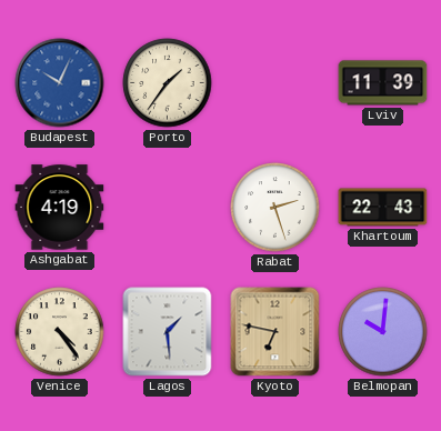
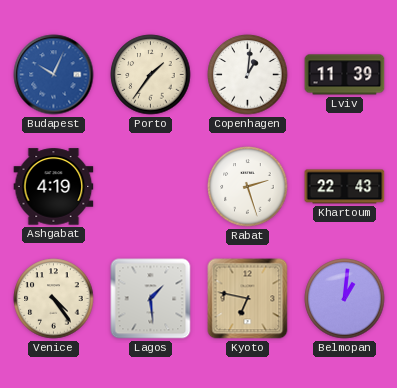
Copenhagen: none -> 1:01
Belmopan: 10:01 -> 1:01
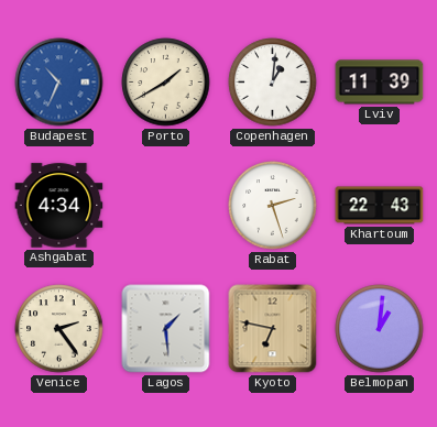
Budapest: 10:04 -> 10:34
Porto: 1:36 -> 1:40
Ashgabat: 4:19 -> 4:34
Venice: 4:24 -> 2:24
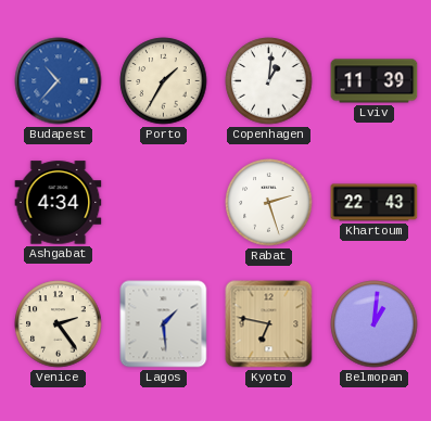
Budapest: 10:34 -> 10:37
Porto: 1:40 -> 1:35
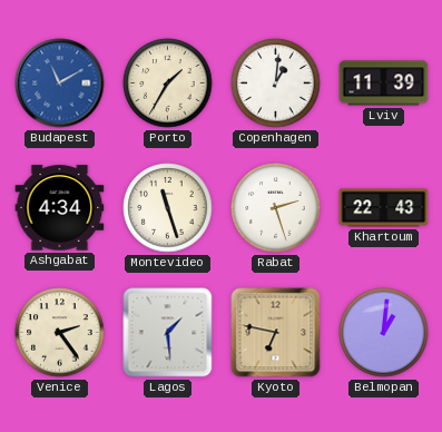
Budapest: 10:37 -> 11:10
Montevideo: none -> 11:27
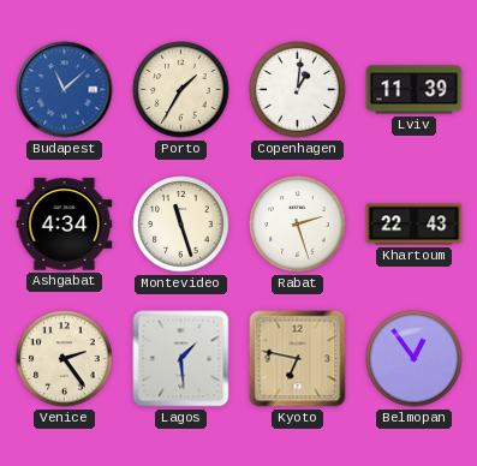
Budapest: 11:10 -> 11:08
Belmopan: 1:01 -> 12:54
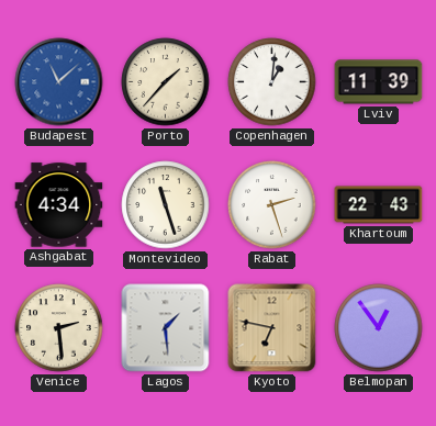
Porto: 1:35 -> 1:37
Venice: 2:24 -> 2:29
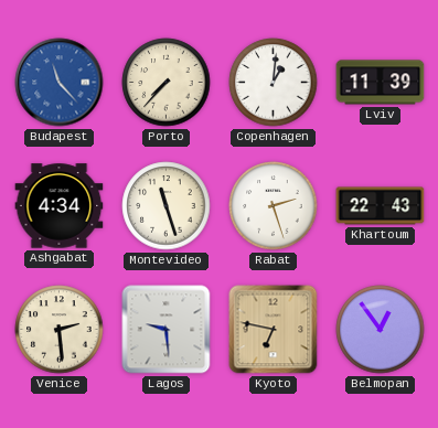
Budapest: 11:08 -> 11:23
Porto: 1:37 -> 7:37
Lagos: 1:29 -> 9:29
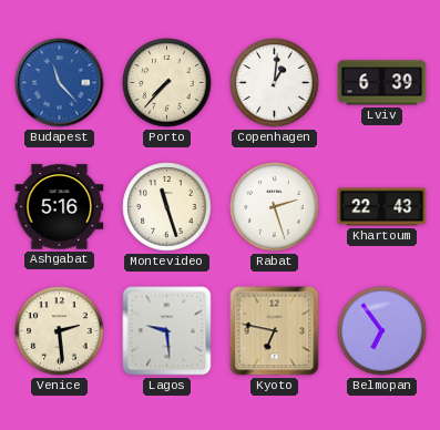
Lviv: 11:39 -> 6:39
Ashgabat: 4:34 -> 5:16
Belmopan: 12:54 -> 6:54
